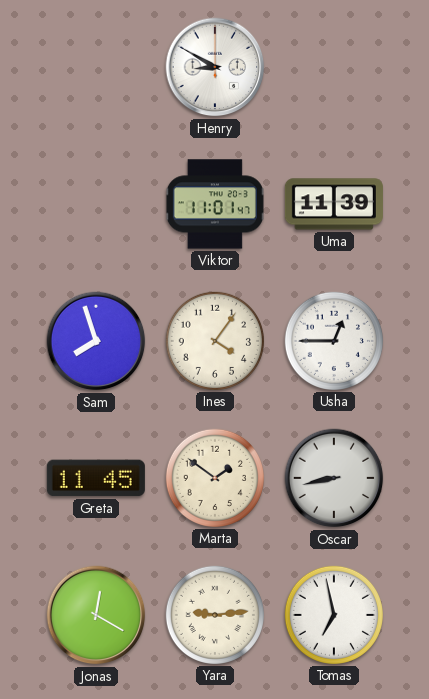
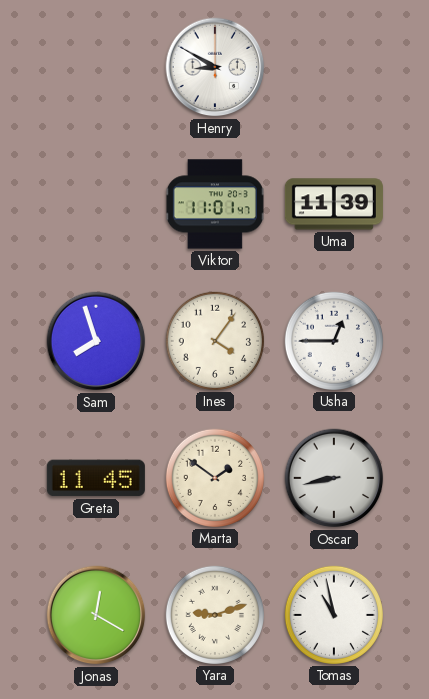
Yara: 9:14 -> 9:12
Tomas: 6:58 -> 10:58
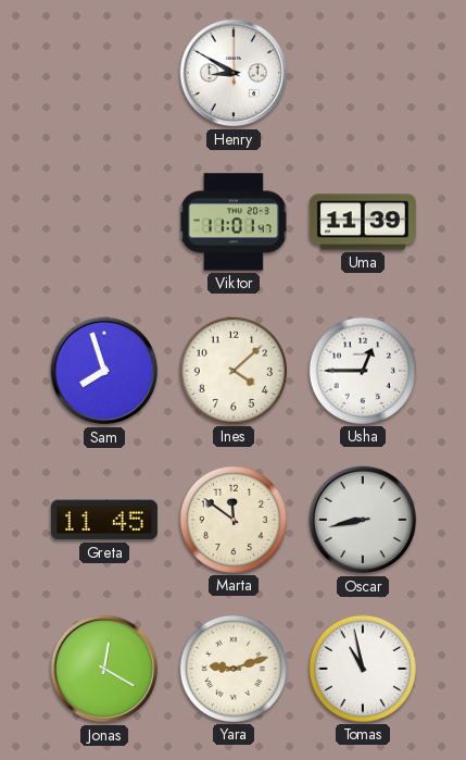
Ines: 4:06 -> 4:08
Marta: 1:51 -> 11:51
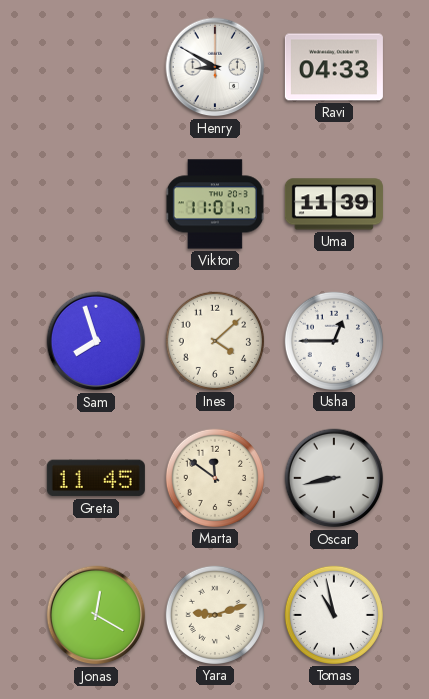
Ravi: none -> 04:33
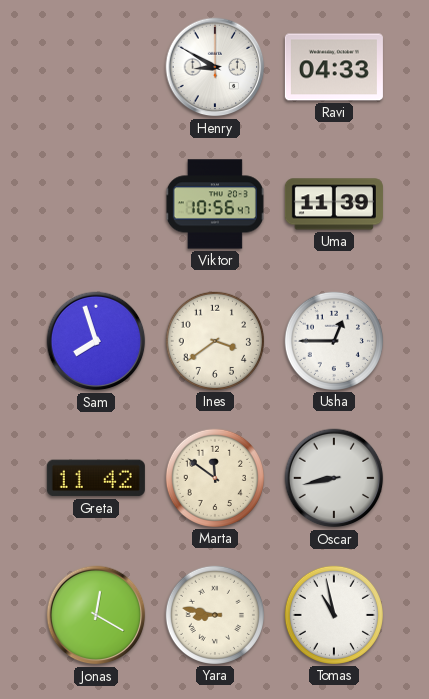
Viktor: 11:01 -> 10:56
Ines: 4:08 -> 3:39
Greta: 11:45 -> 11:42
Yara: 9:12 -> 8:47
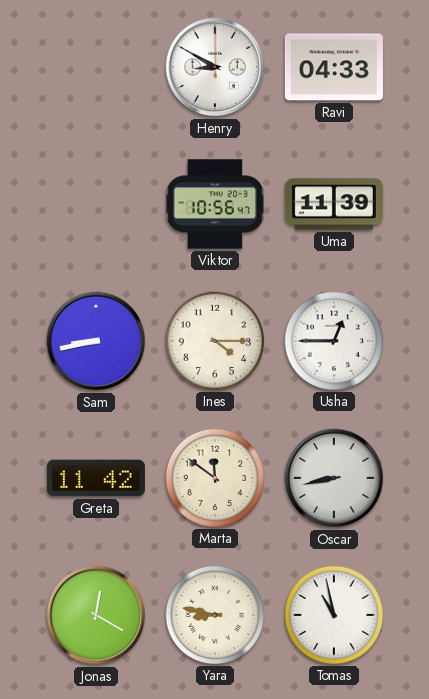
Sam: 7:57 -> 8:43
Ines: 3:39 -> 4:15
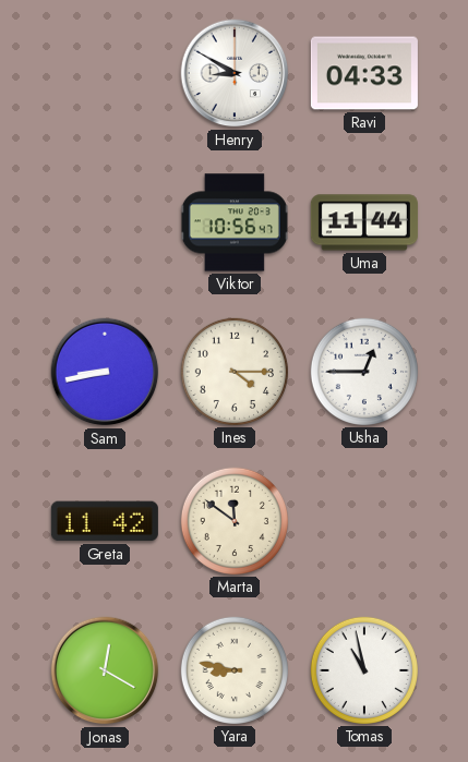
Uma: 11:39 -> 11:44
Oscar: 8:43 -> none
